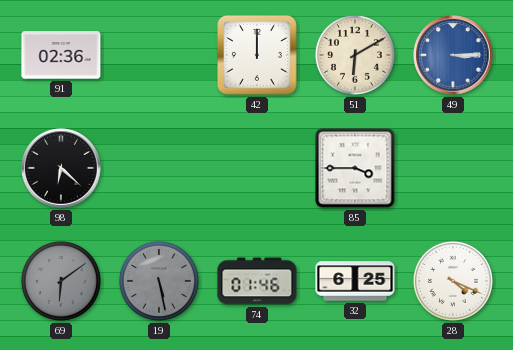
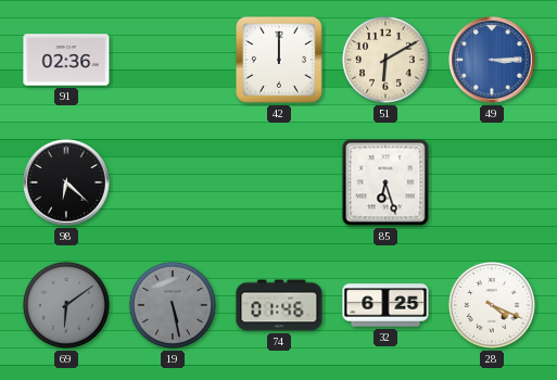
85: 3:45 -> 6:27
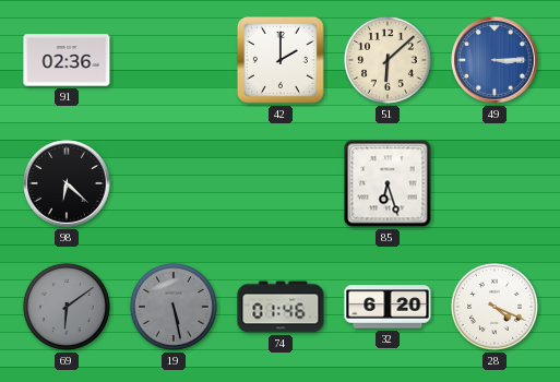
42: 12:00 -> 2:00
51: 6:10 -> 6:08
32: 6:25 -> 6:20
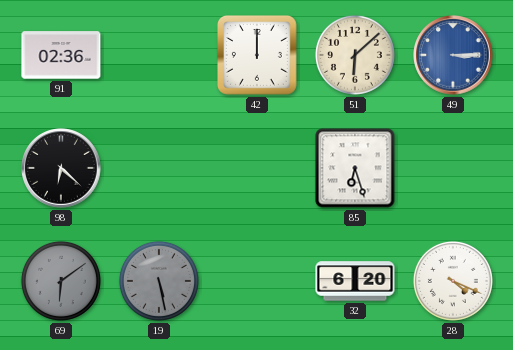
42: 2:00 -> 12:00
74: 01:46 -> none
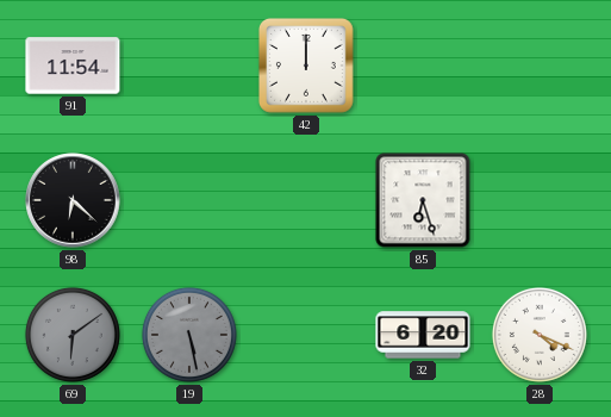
91: 02:36 -> 11:54
51: 6:08 -> none
49: 3:15 -> none
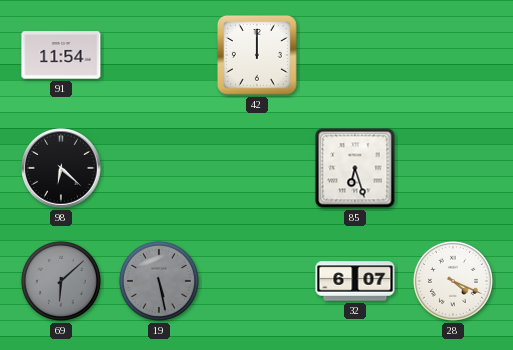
69: 6:09 -> 6:08
32: 6:20 -> 6:07
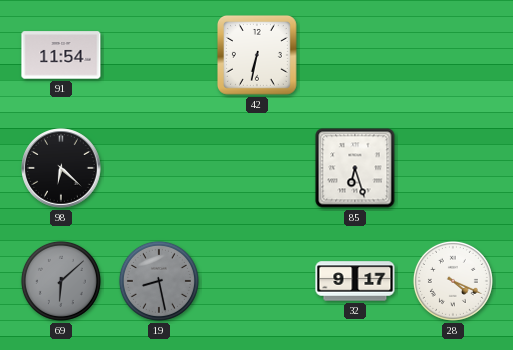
42: 12:00 -> 6:32
19: 5:28 -> 8:28
32: 6:07 -> 9:17
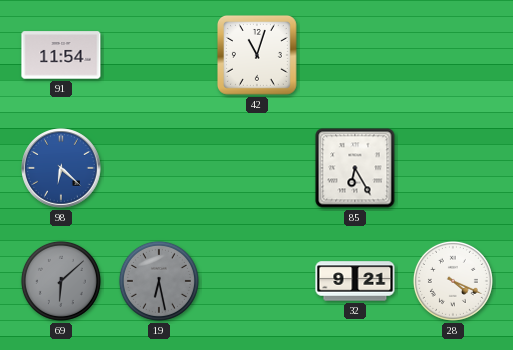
42: 6:32 -> 11:03
98 dial: black -> blue
85: 6:27 -> 6:25
19: 8:28 -> 6:28
32: 9:17 -> 9:21
